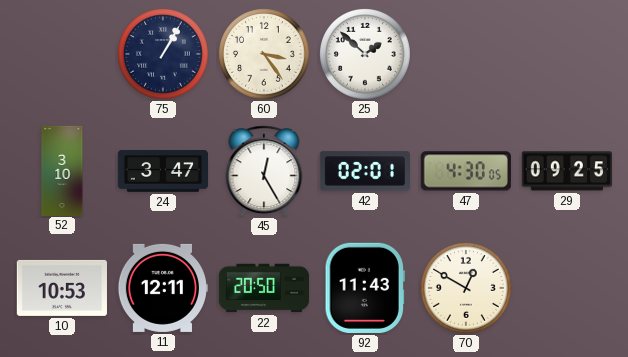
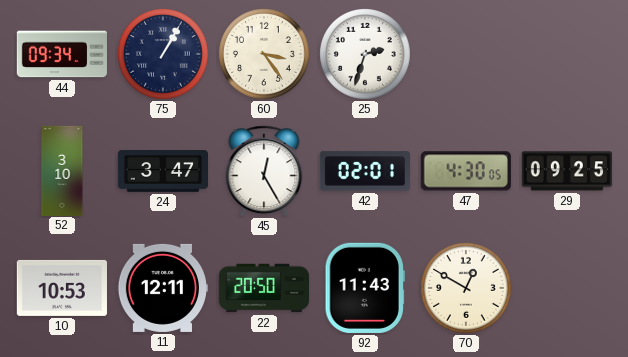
44: none -> 09:34
25: 1:52 -> 2:33
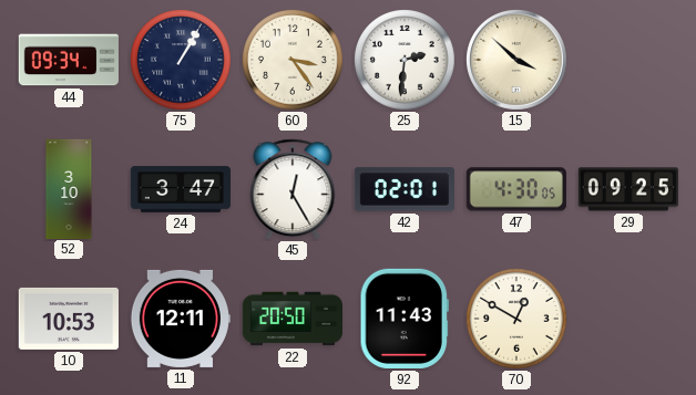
25: 2:33 -> 2:31
15: none -> 3:52
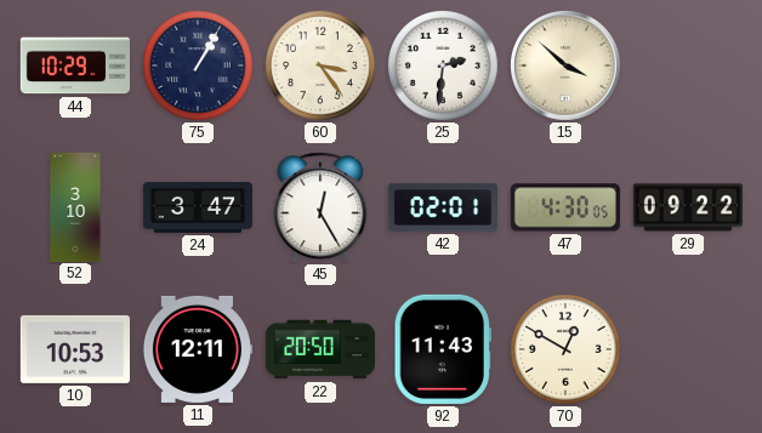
44: 09:34 -> 10:29
29: 09:25 -> 09:22
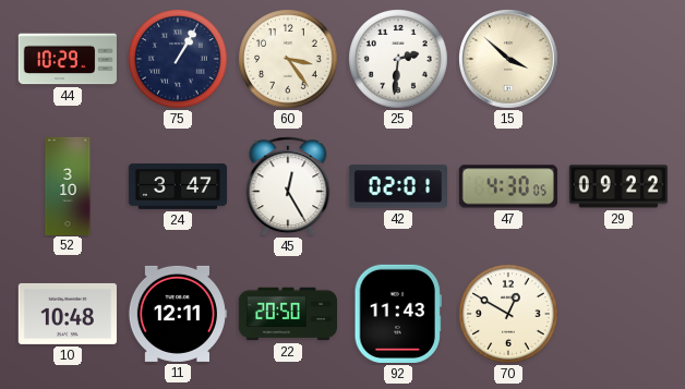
10: 10:53 -> 10:48
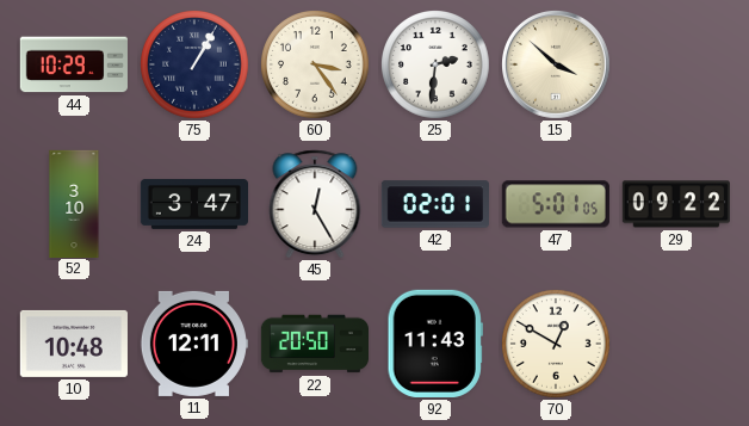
47: 4:30 -> 5:01
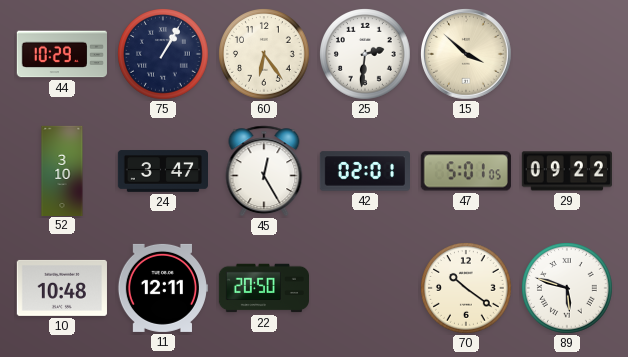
60: 3:24 -> 6:24
92: 11:43 -> none
70: 12:50 -> 10:21
89: none -> 5:48
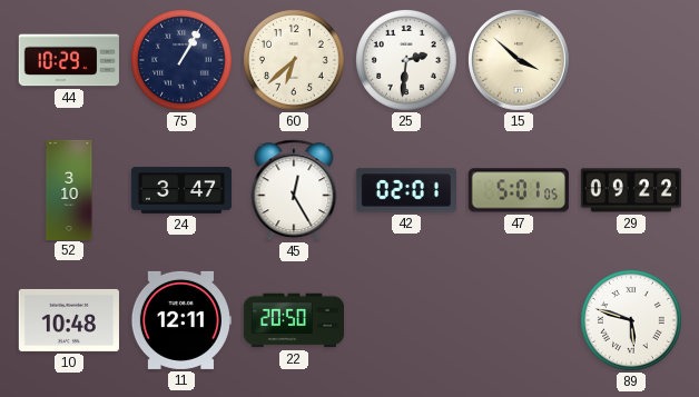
60: 6:24 -> 6:38
70: 10:21 -> none
